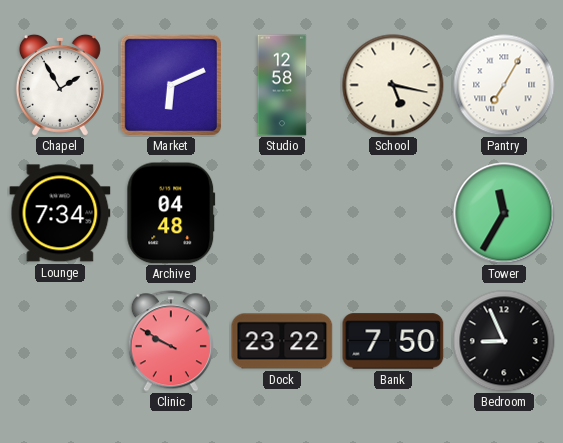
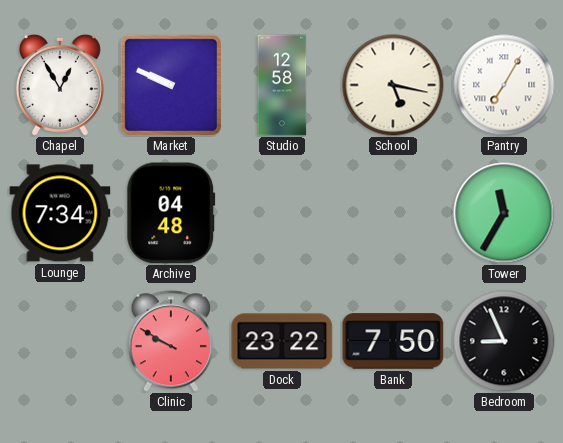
Chapel: 1:55 -> 12:55
Market: 6:11 -> 9:49
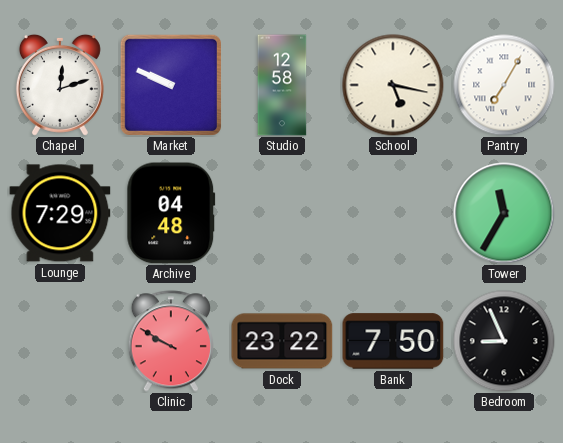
Chapel: 12:55 -> 12:12
Lounge: 7:34 -> 7:29
